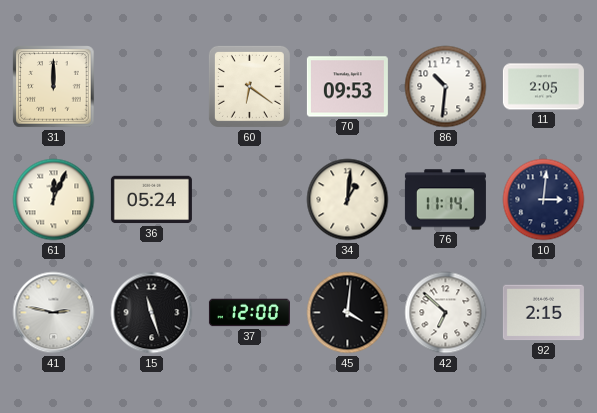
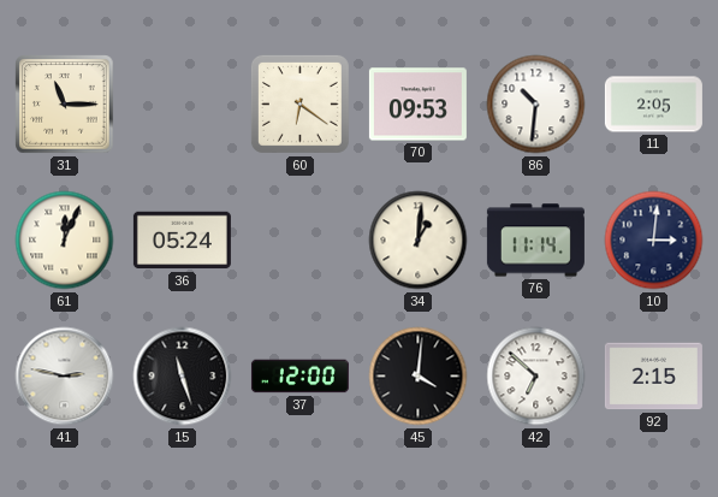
31: 12:00 -> 11:15
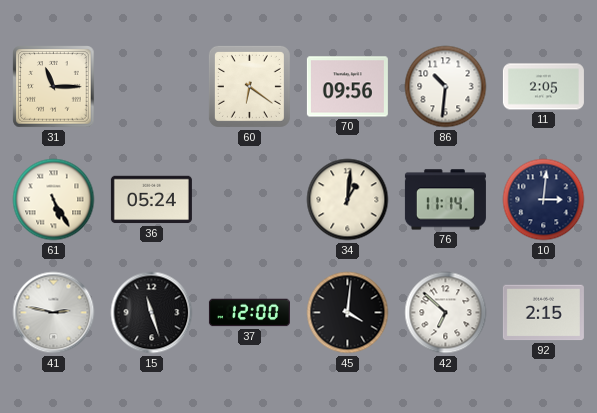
70: 09:53 -> 09:56
61: 12:04 -> 5:25
